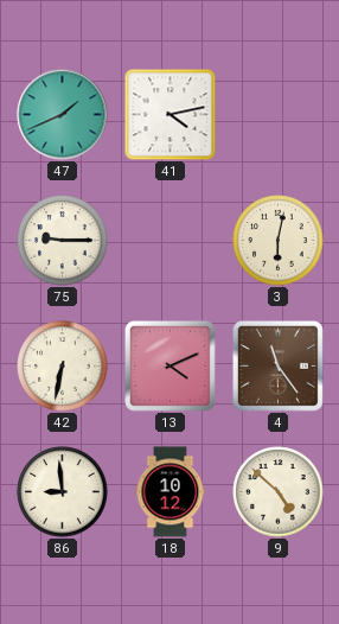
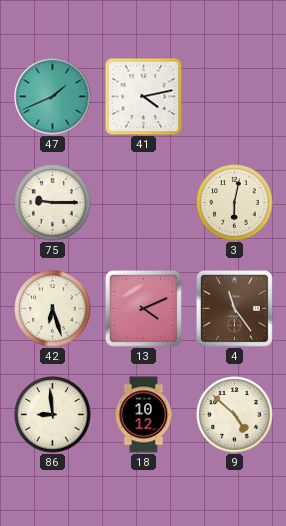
42: 6:32 -> 6:27
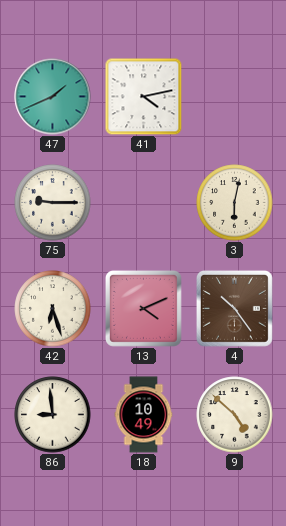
4: 11:24 -> 10:24
18: 10:12 -> 10:49
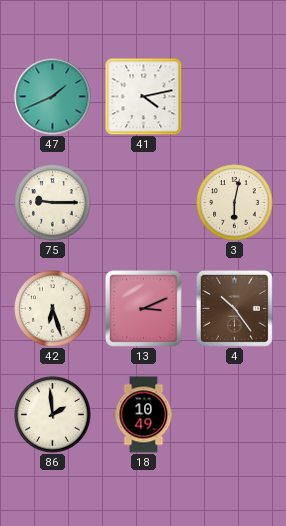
13: 4:11 -> 3:11
86: 8:59 -> 1:59
9: 4:52 -> none
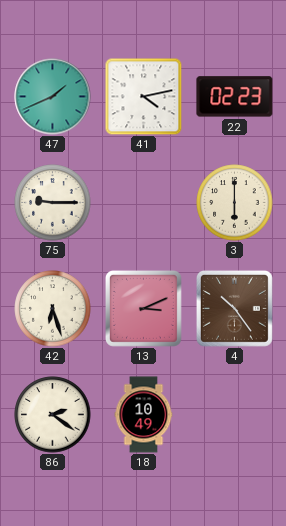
22: none -> 02:23
3: 6:02 -> 6:00
86: 1:59 -> 2:21
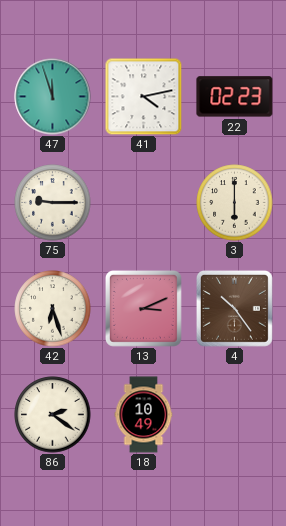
47: 1:41 -> 11:57
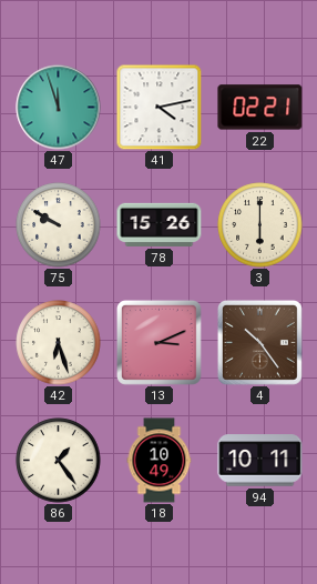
22: 02:23 -> 02:21
75: 9:15 -> 9:50
78: none -> 15:26
86: 2:21 -> 1:24
94: none -> 10:11
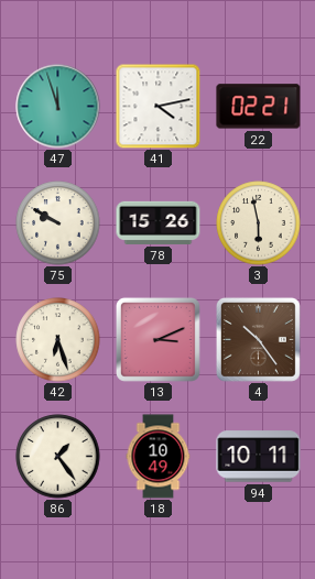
3: 6:00 -> 5:58
